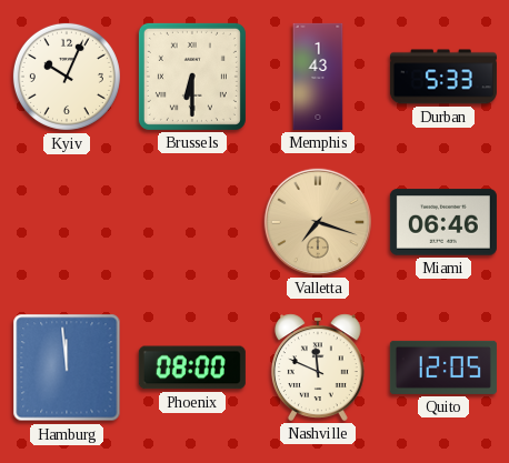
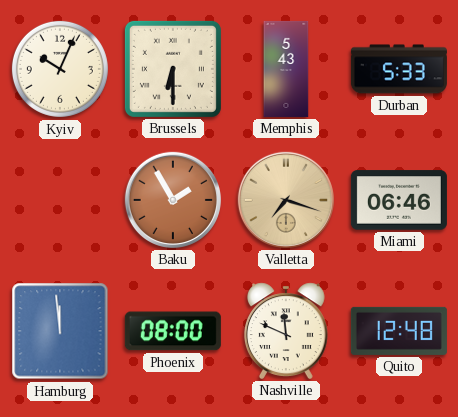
Memphis: 1:43 -> 5:43
Baku: none -> 1:55
Quito: 12:05 -> 12:48
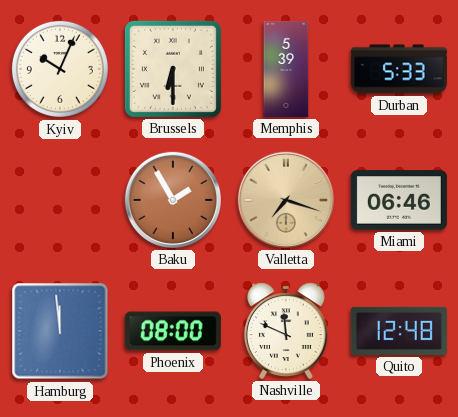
Memphis: 5:43 -> 5:39
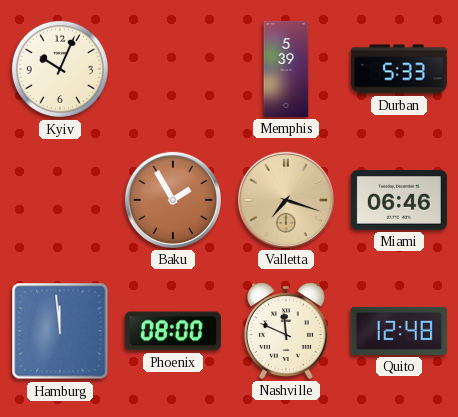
Brussels: 6:30 -> none
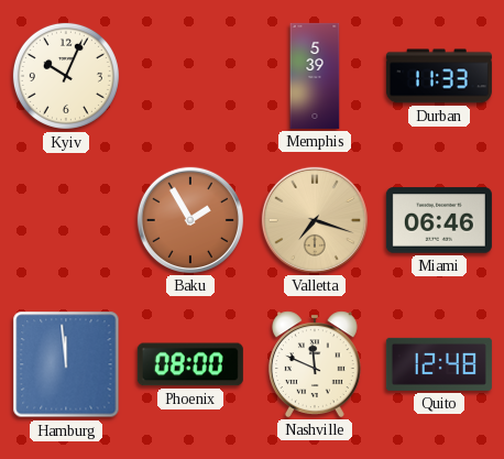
Durban: 5:33 -> 11:33
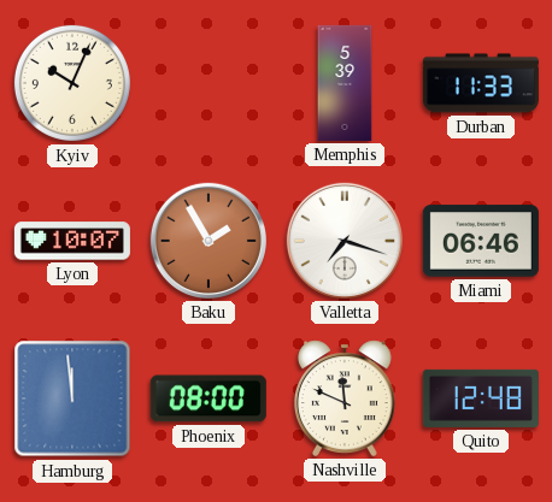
Lyon: none -> 10:07
Valletta dial: champagne -> white
